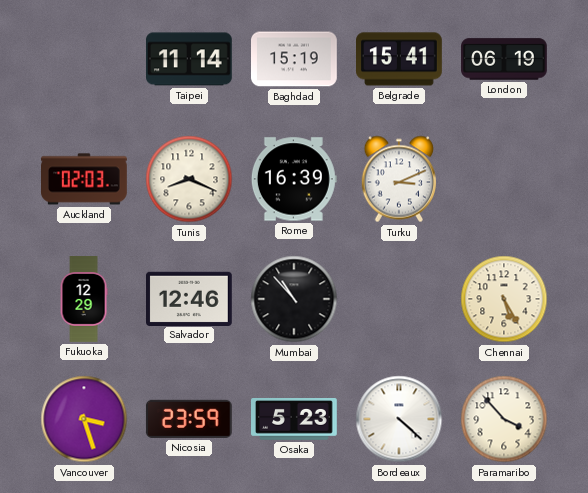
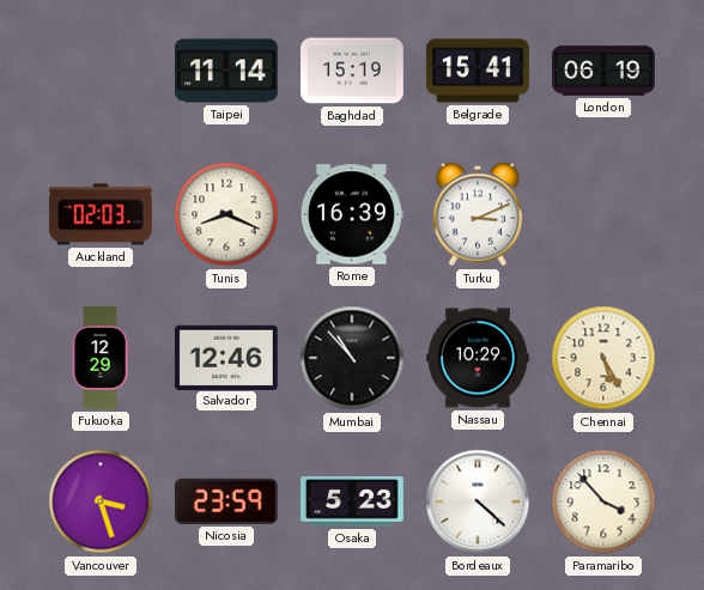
Nassau: none -> 10:29
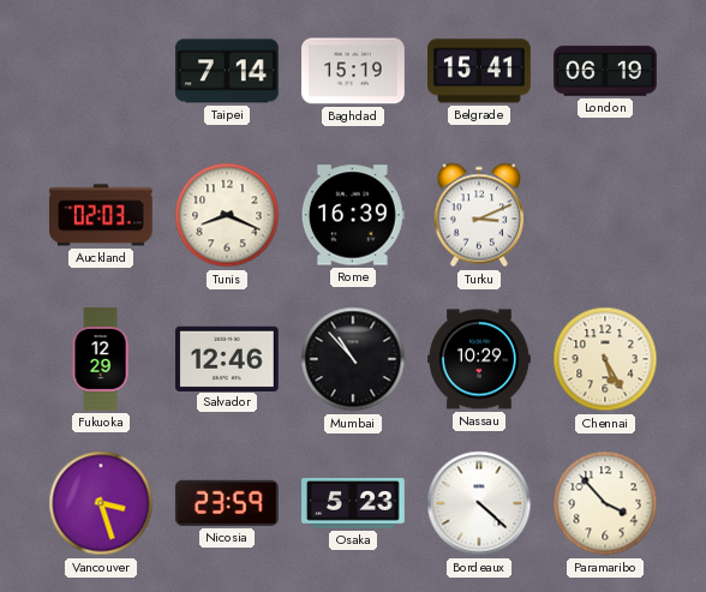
Taipei: 11:14 -> 7:14
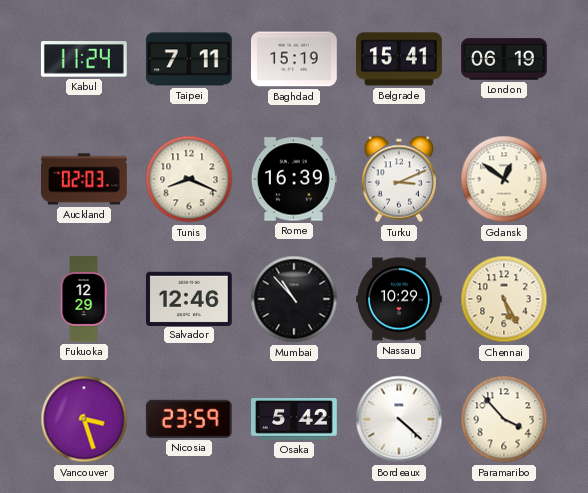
Kabul: none -> 11:24
Taipei: 7:14 -> 7:11
Gdansk: none -> 12:51
Osaka: 5:23 -> 5:42
